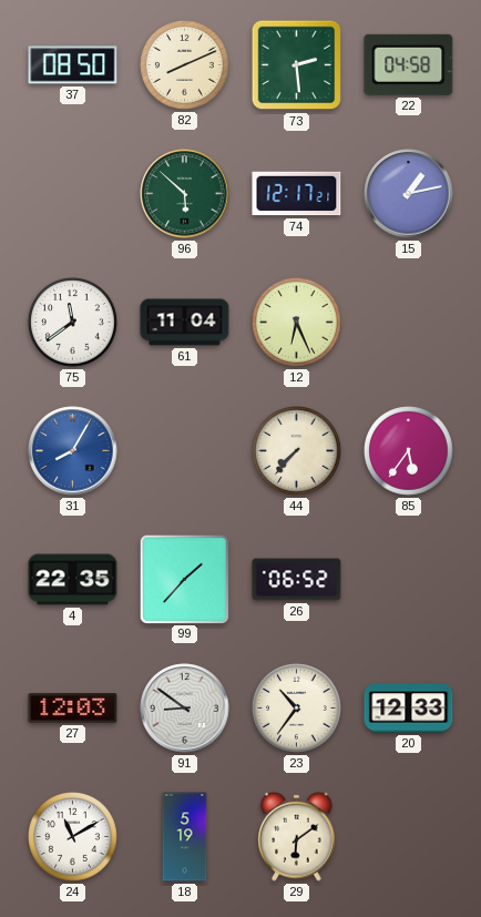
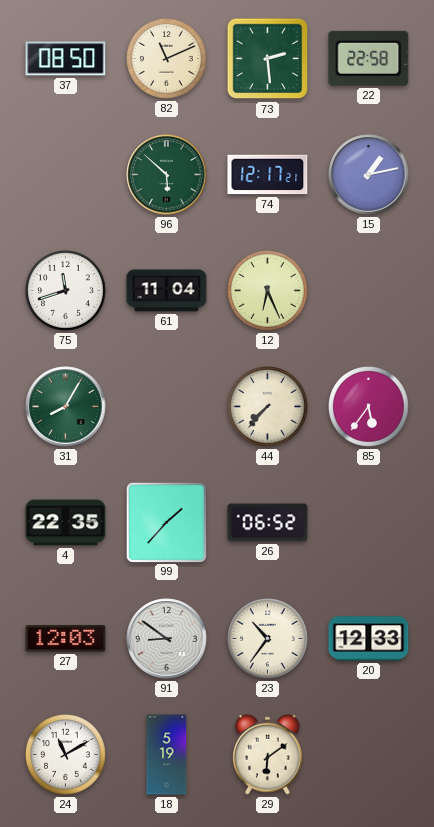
82: 8:11 -> 11:11
22: 04:58 -> 22:58
75: 11:39 -> 11:42
31 dial: blue -> green
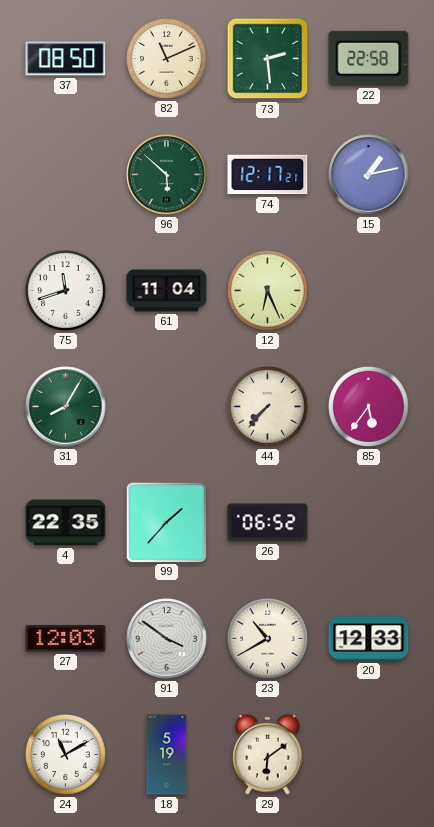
91: 8:51 -> 3:51
23: 10:36 -> 10:40
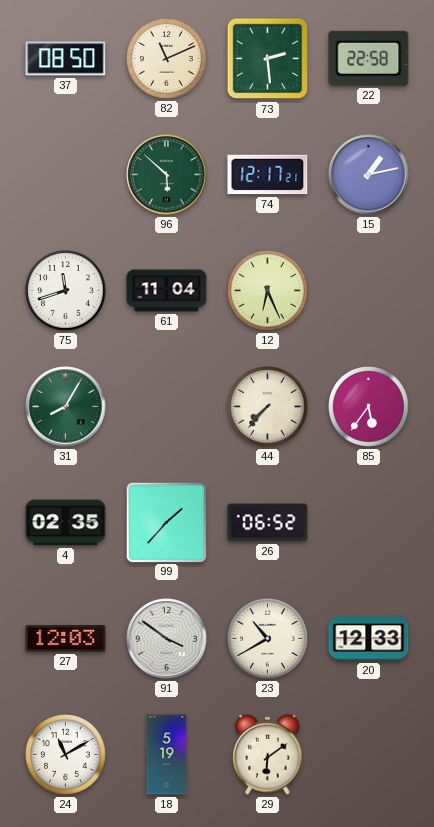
4: 22:35 -> 02:35
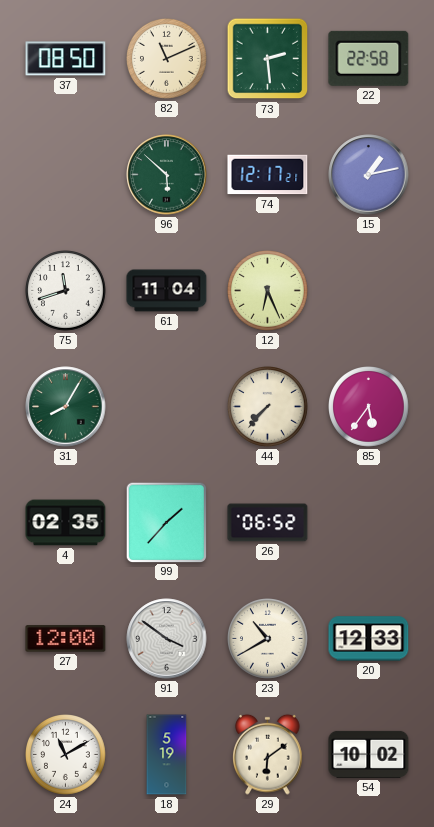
27: 12:03 -> 12:00
54: none -> 10:02
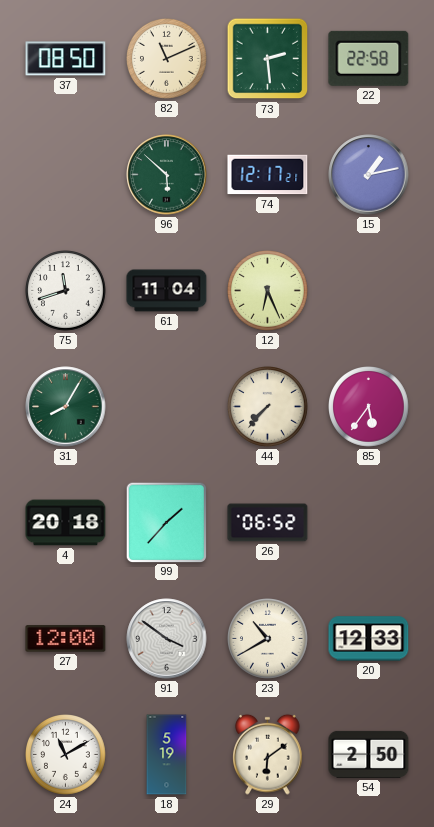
4: 02:35 -> 20:18
54: 10:02 -> 2:50
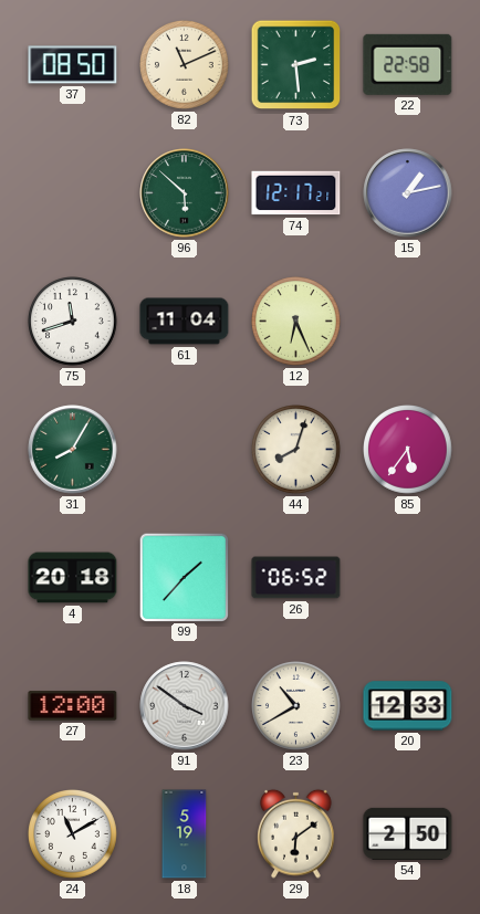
44: 7:37 -> 8:03
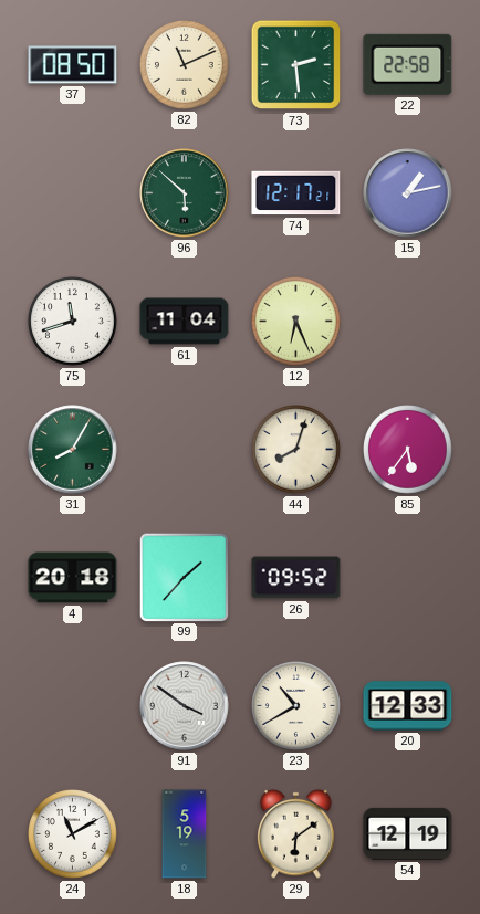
26: 06:52 -> 09:52
27: 12:00 -> none
54: 2:50 -> 12:19
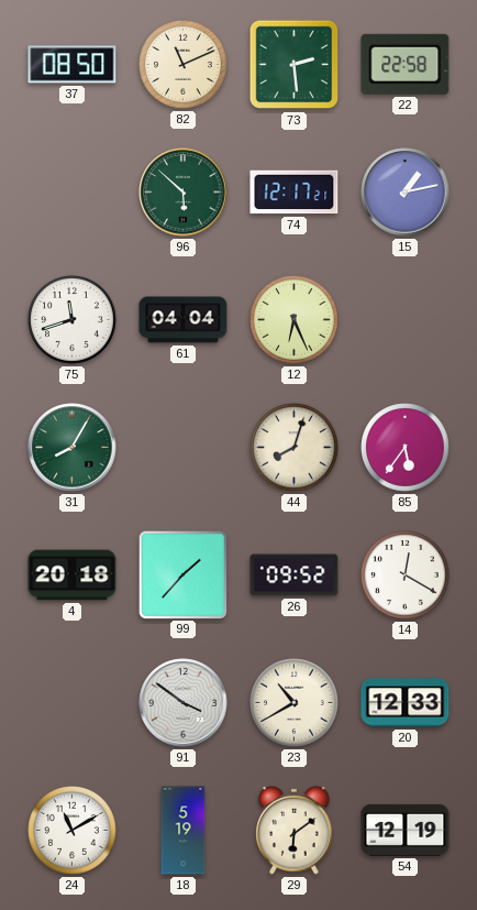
61: 11:04 -> 04:04
14: none -> 12:20
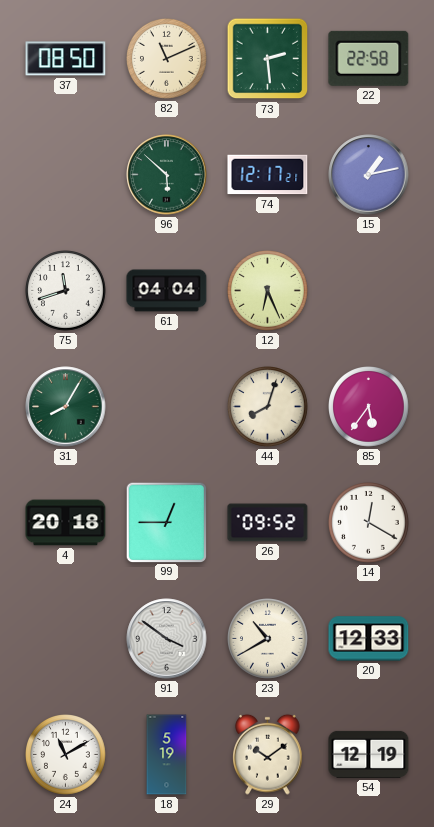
99: 1:37 -> 12:45
29: 6:09 -> 10:09
